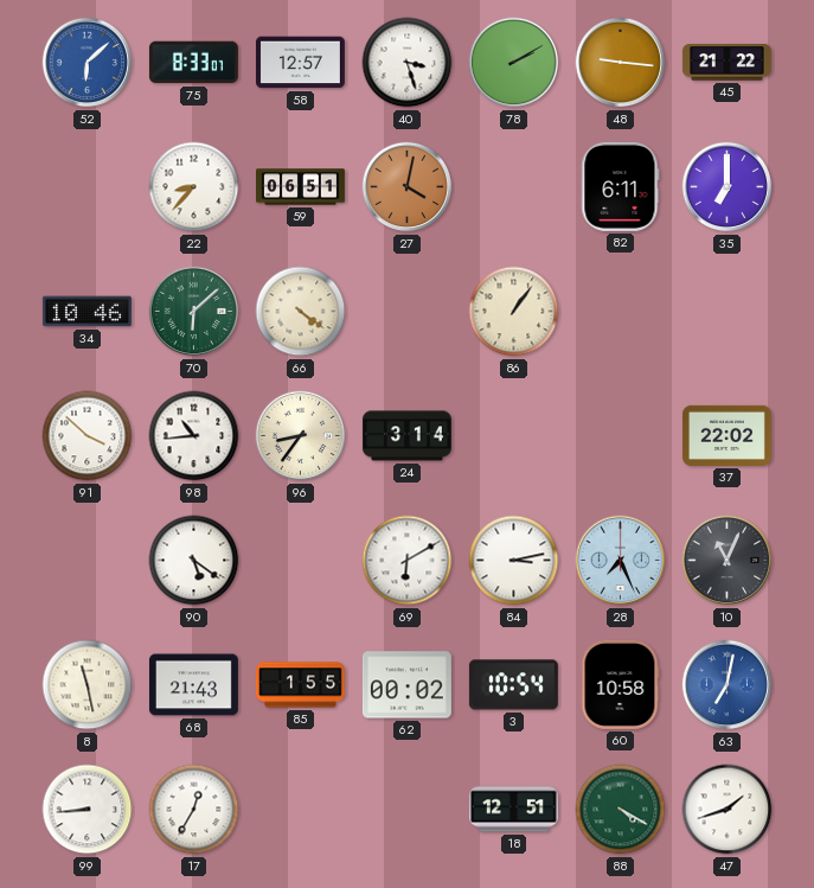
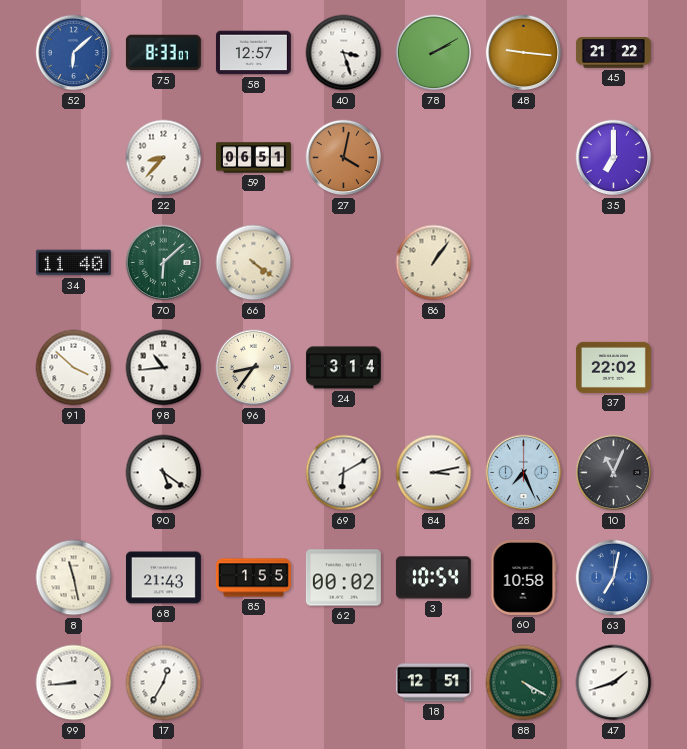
82: 6:11 -> none
34: 10:46 -> 11:40
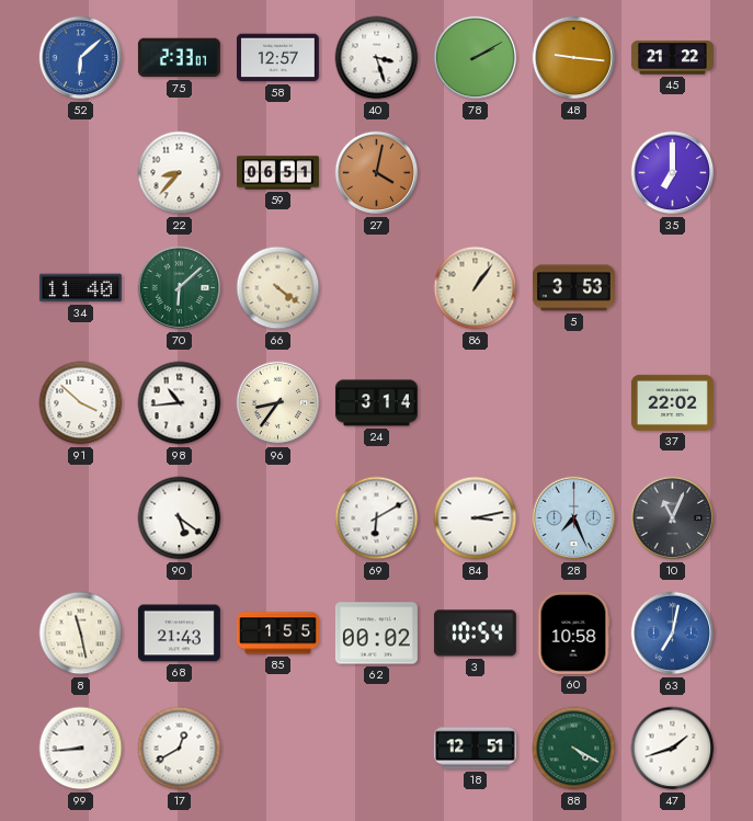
75: 8:33 -> 2:33
5: none -> 3:53
17: 12:35 -> 12:40
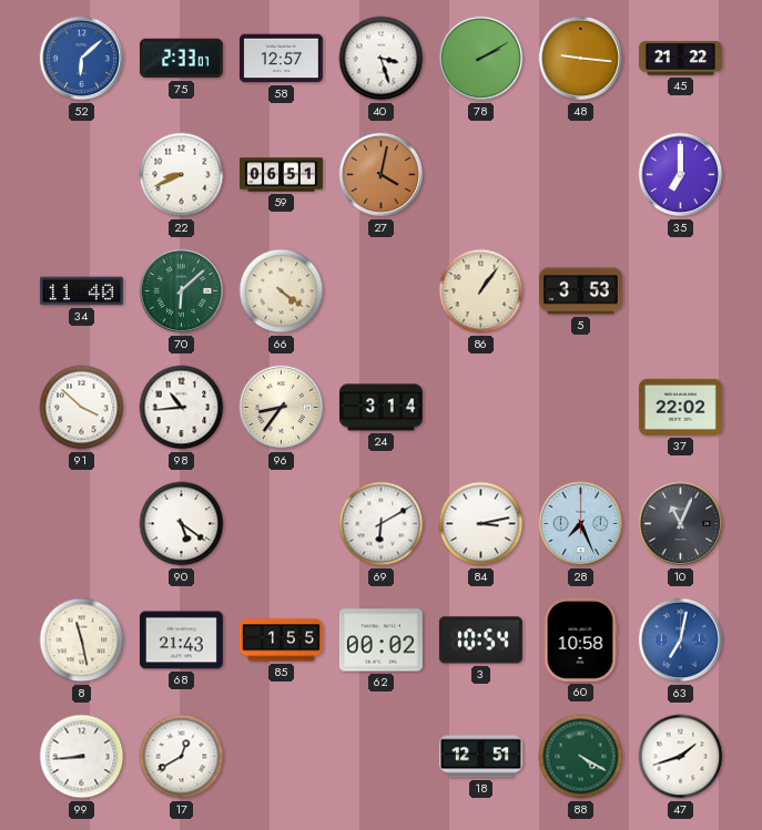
22: 8:37 -> 8:41
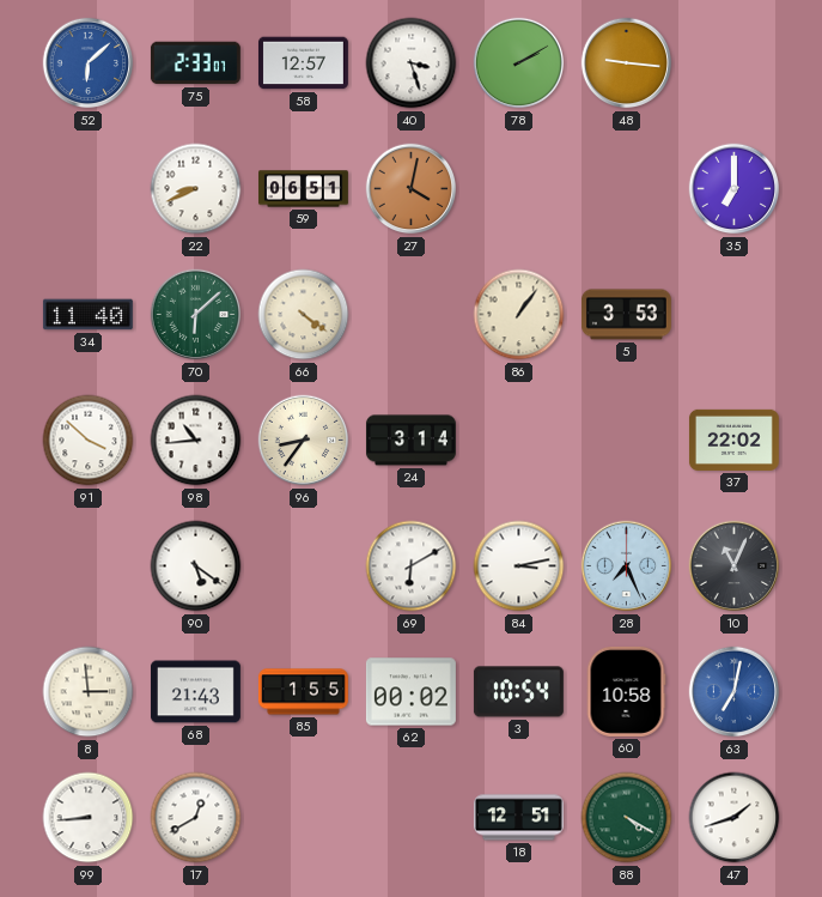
45: 21:22 -> none
8: 11:28 -> 2:59
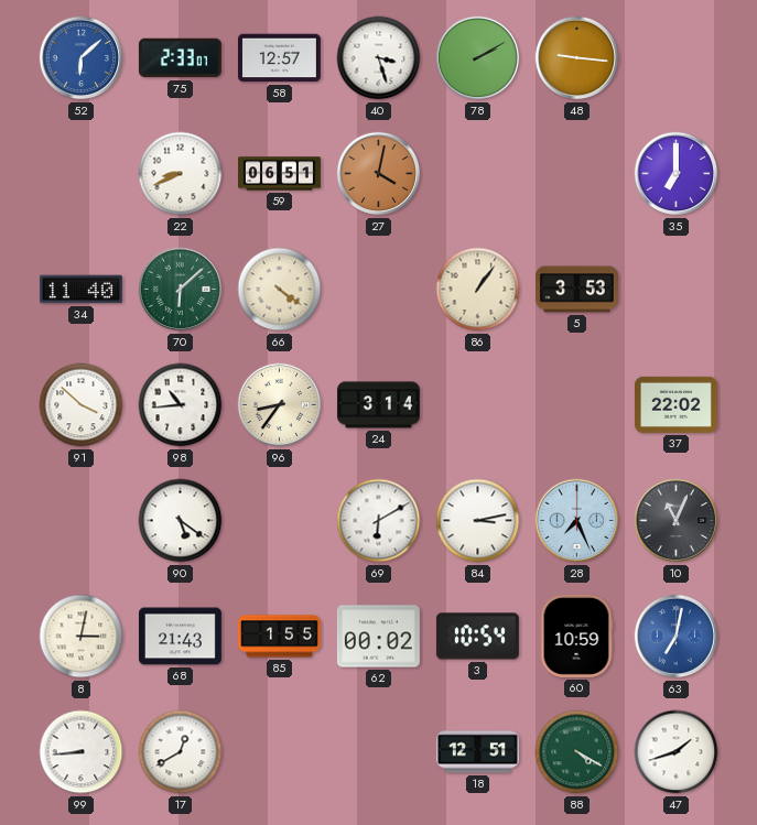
8: 2:59 -> 3:02
60: 10:58 -> 10:59
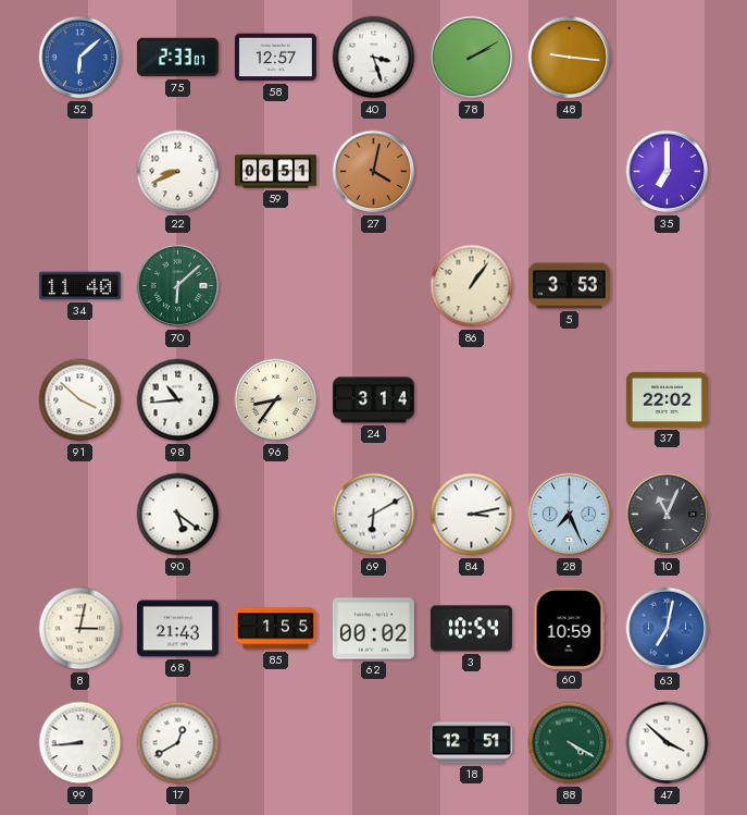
66: 4:21 -> none
47: 1:42 -> 3:52
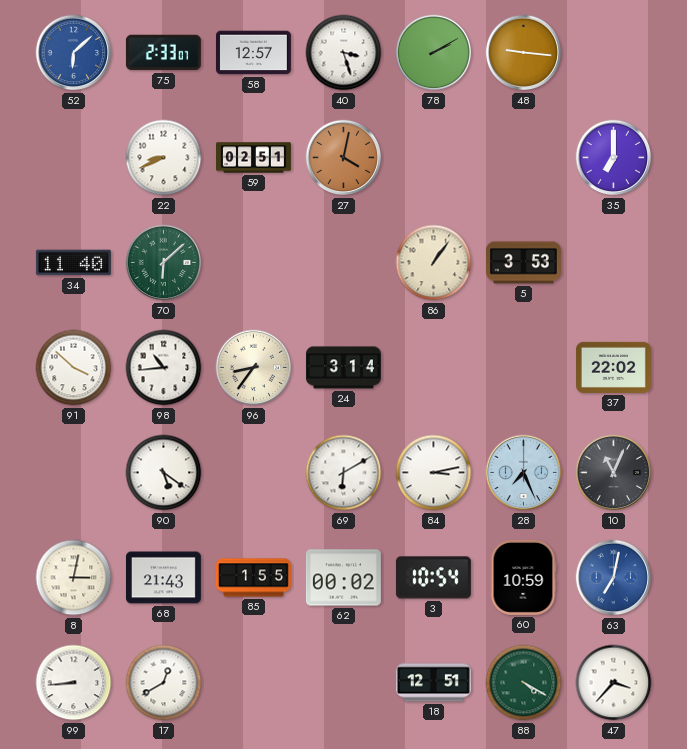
59: 06:51 -> 02:51
47: 3:52 -> 3:37
